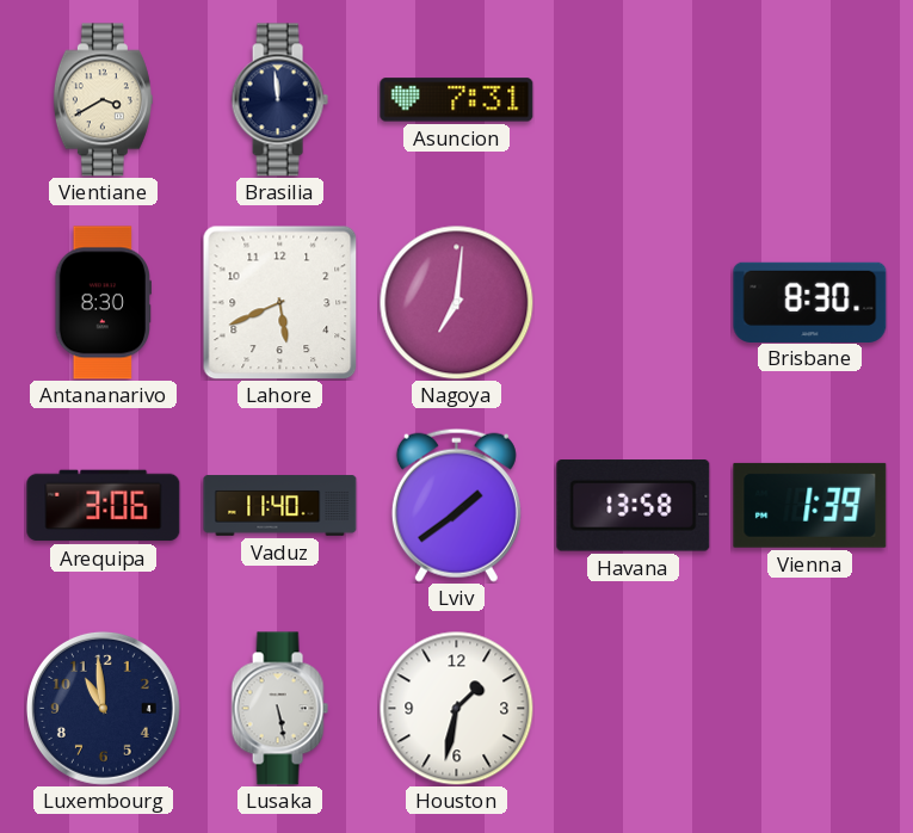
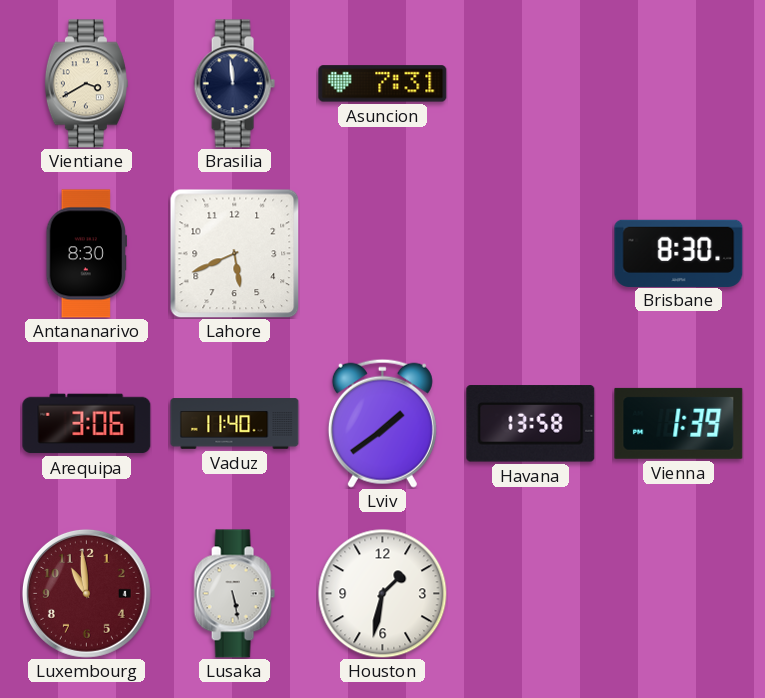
Nagoya: 7:01 -> none
Luxembourg dial: navy -> burgundy
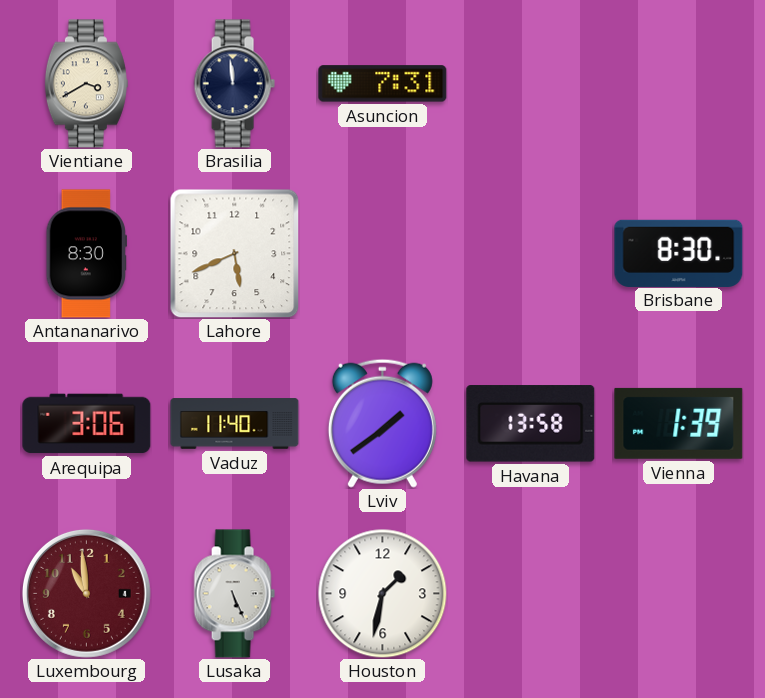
Lusaka: 5:28 -> 5:26
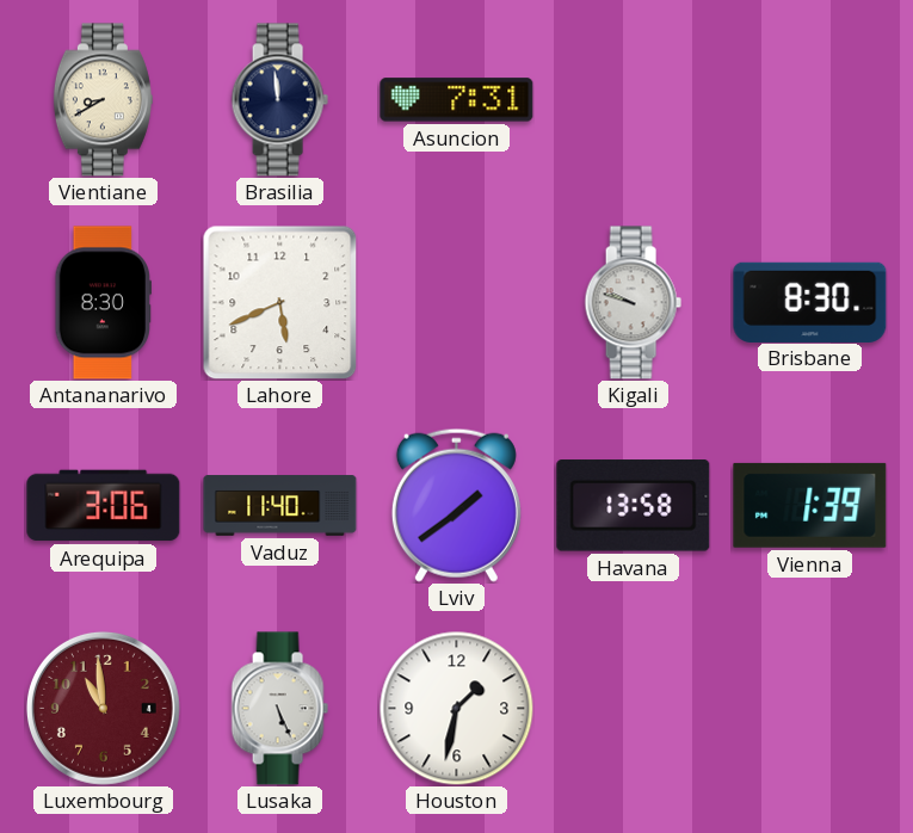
Vientiane: 3:40 -> 8:40
Kigali: none -> 9:48
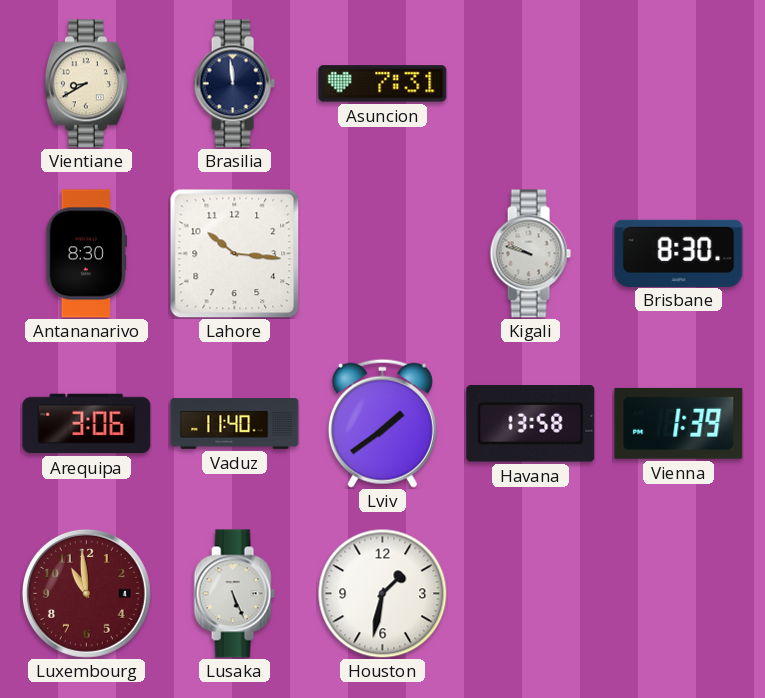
Lahore: 5:41 -> 10:16
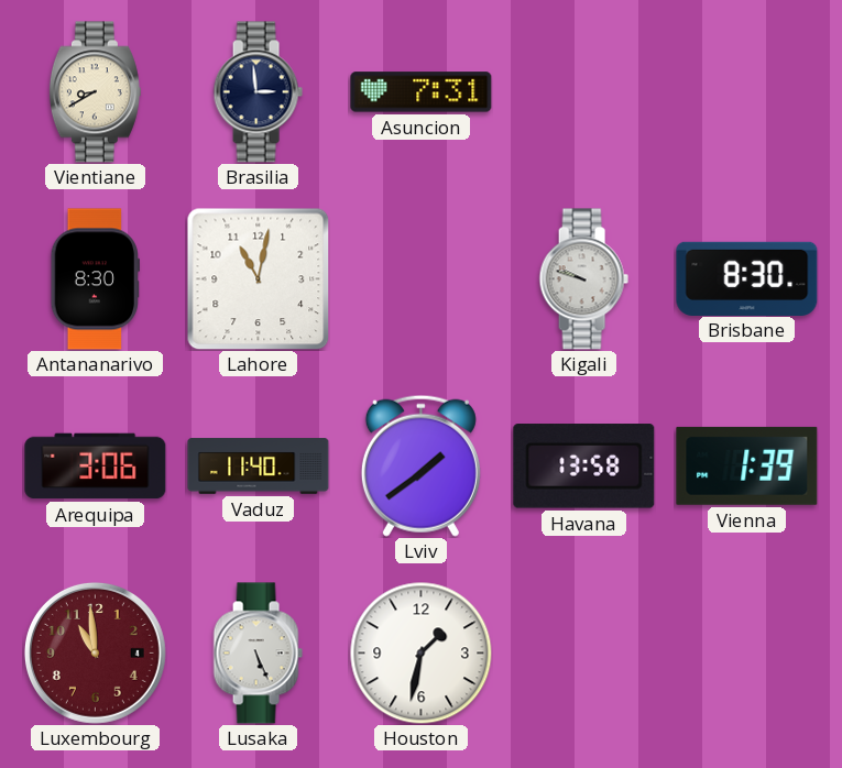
Brasilia: 11:59 -> 2:59
Lahore: 10:16 -> 11:02
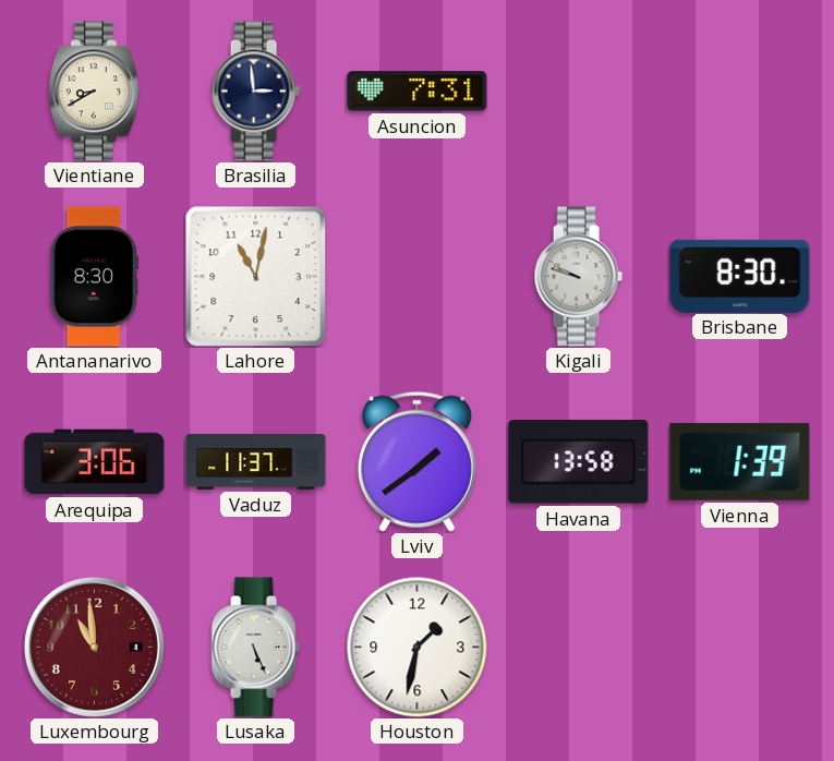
Vaduz: 11:40 -> 11:37
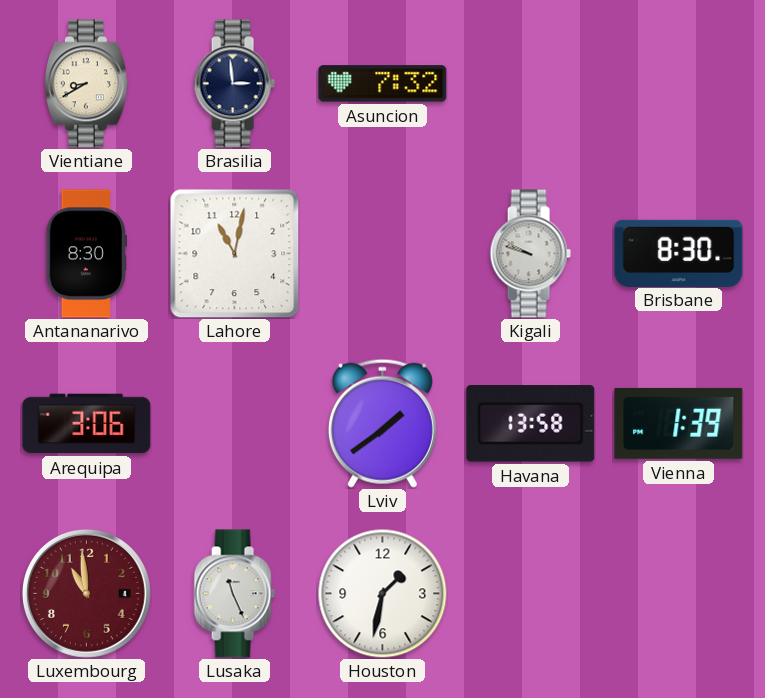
Asuncion: 7:31 -> 7:32
Vaduz: 11:37 -> none
Lusaka: 5:26 -> 11:26
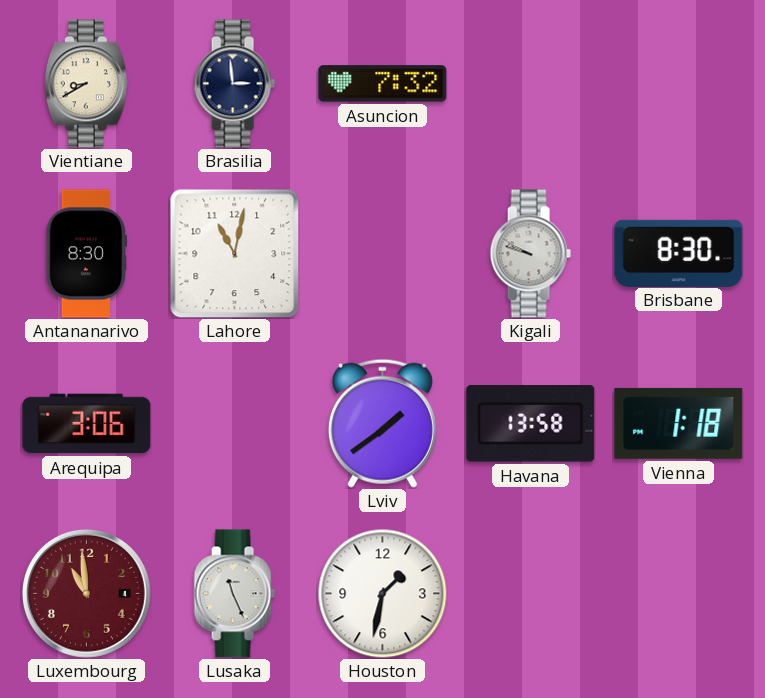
Vienna: 1:39 -> 1:18
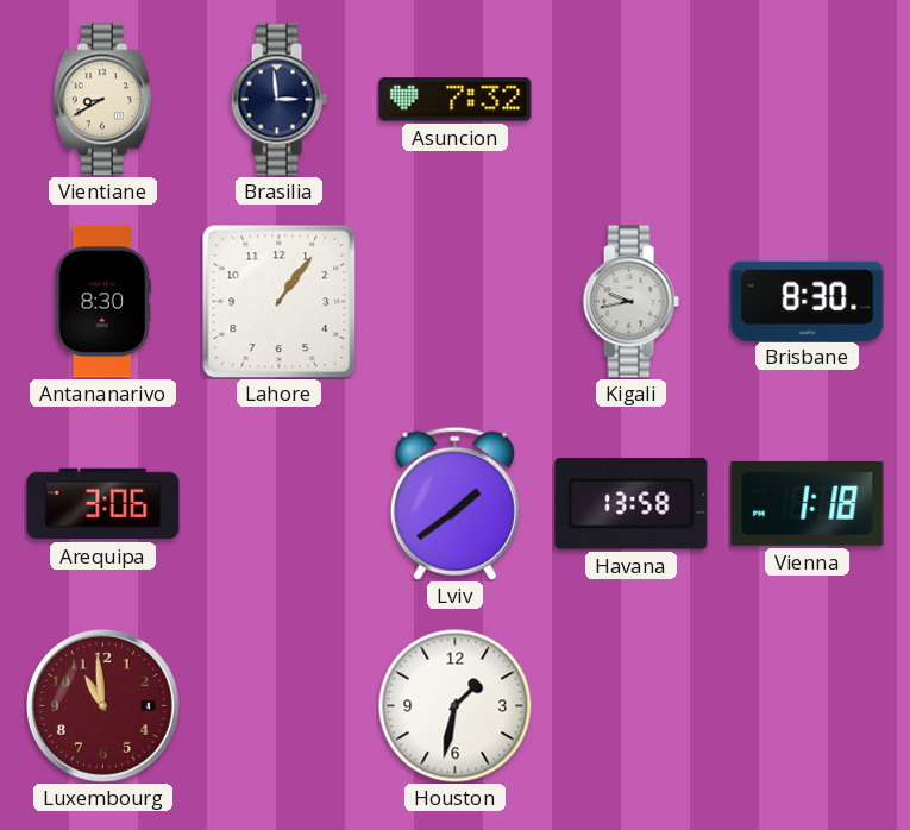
Lahore: 11:02 -> 1:06
Kigali: 9:48 -> 9:43
Lusaka: 11:26 -> none
